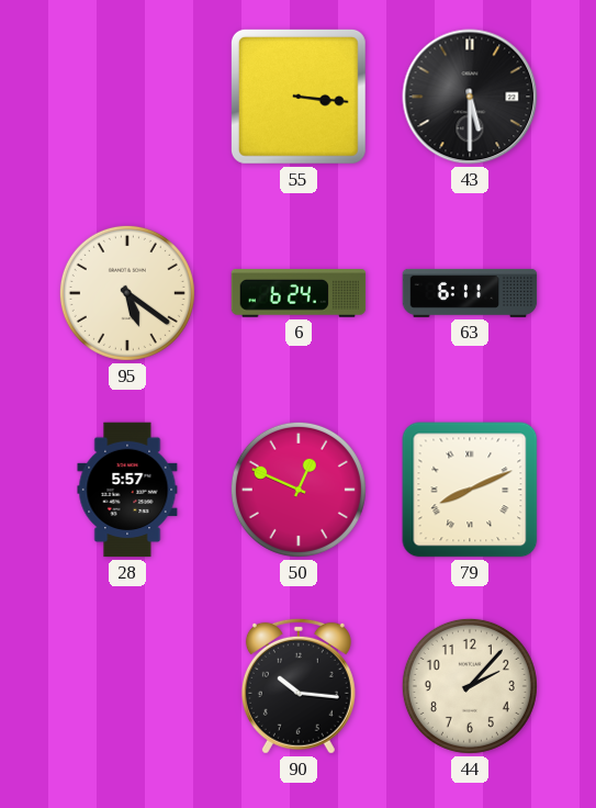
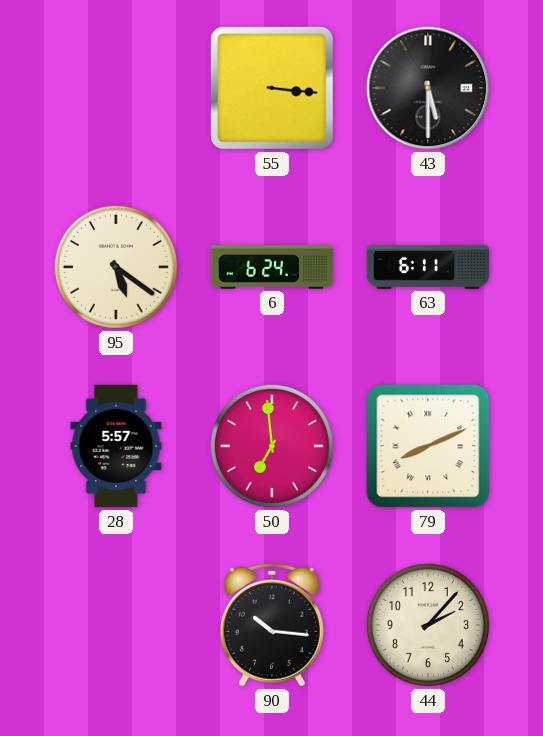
50: 12:49 -> 6:59
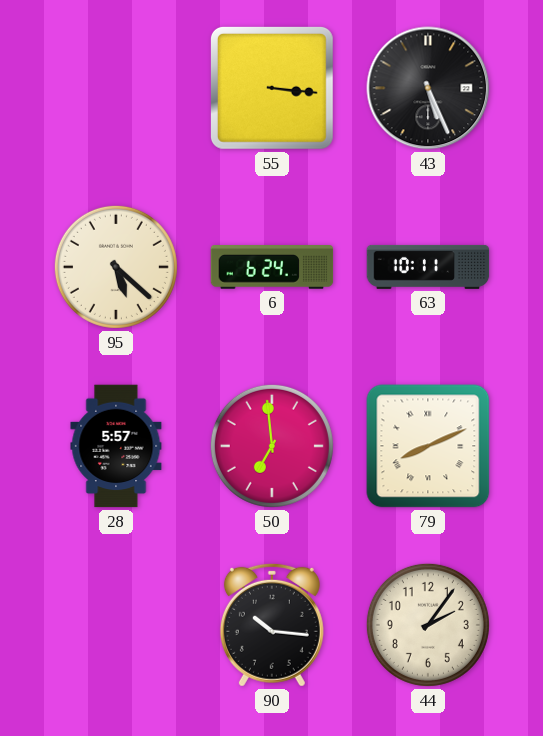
43: 5:30 -> 5:26
95: 5:21 -> 5:22
63: 6:11 -> 10:11
44: 2:07 -> 2:06
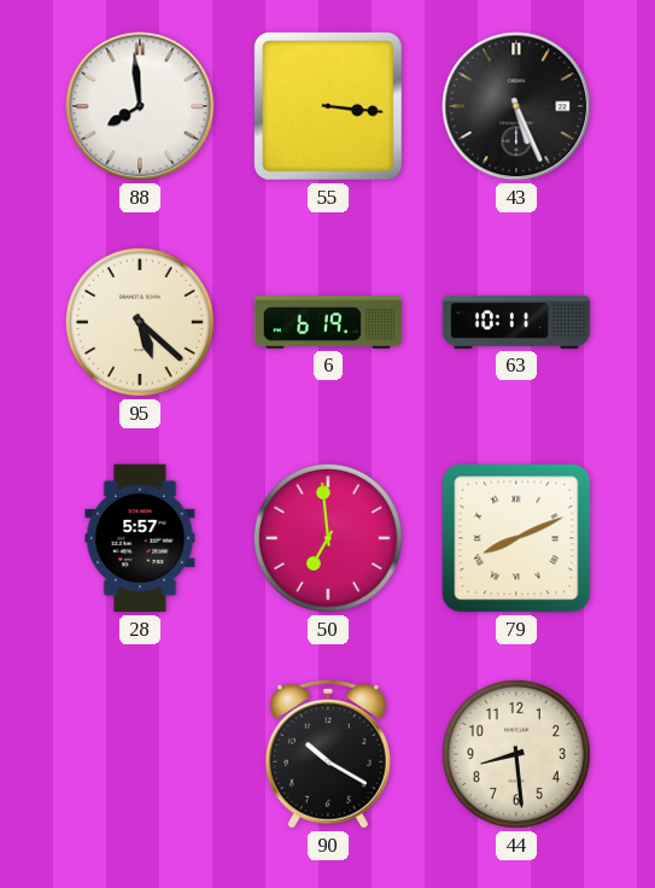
88: none -> 7:59
6: 6:24 -> 6:19
90: 10:16 -> 10:20
44: 2:06 -> 8:29
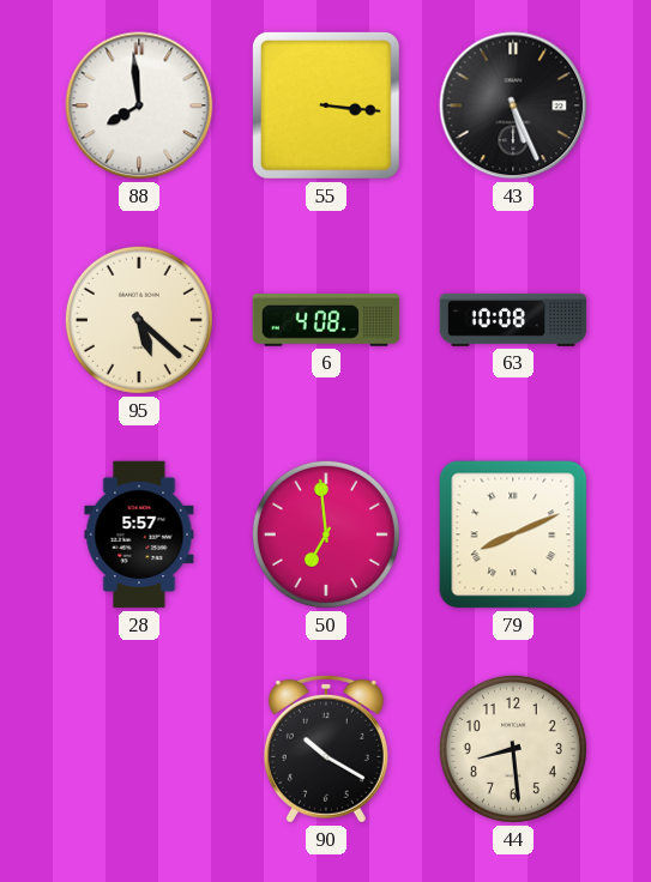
6: 6:19 -> 4:08
63: 10:11 -> 10:08
